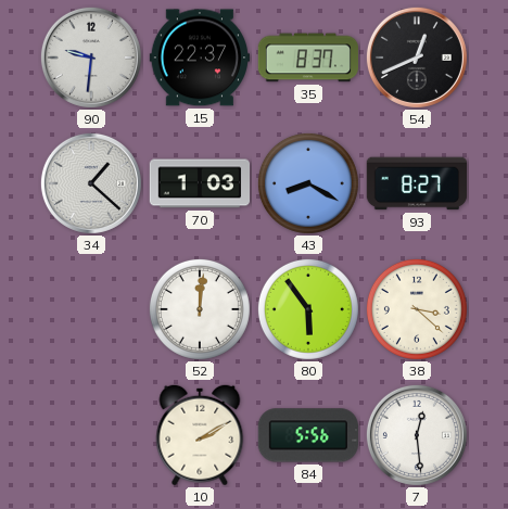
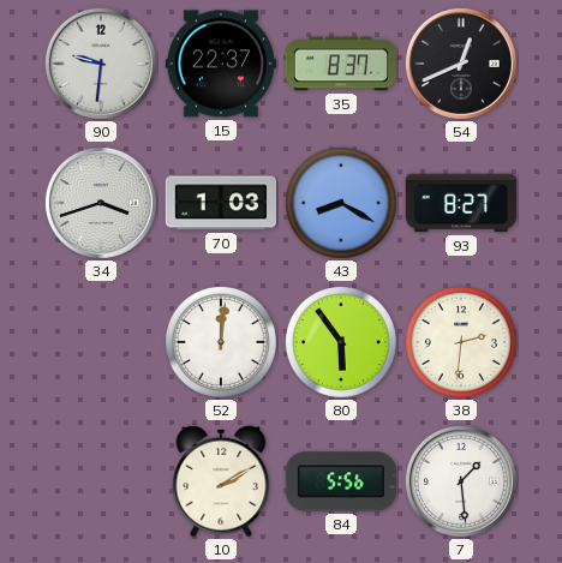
34: 1:22 -> 3:42
38: 3:22 -> 2:31
7: 12:29 -> 1:29
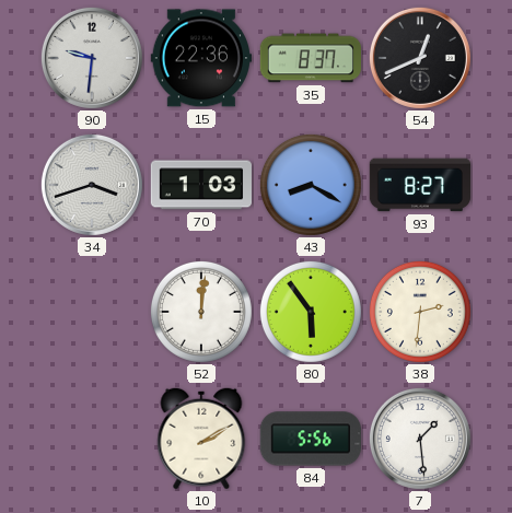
15: 22:37 -> 22:36
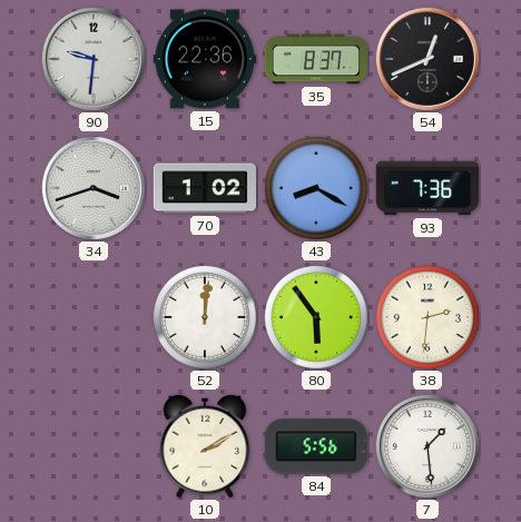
70: 1:03 -> 1:02
93: 8:27 -> 7:36
